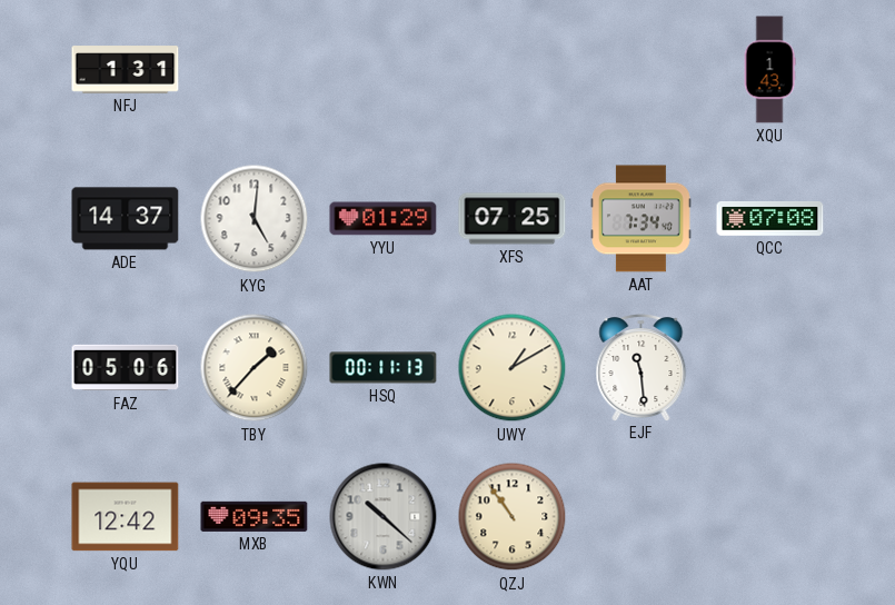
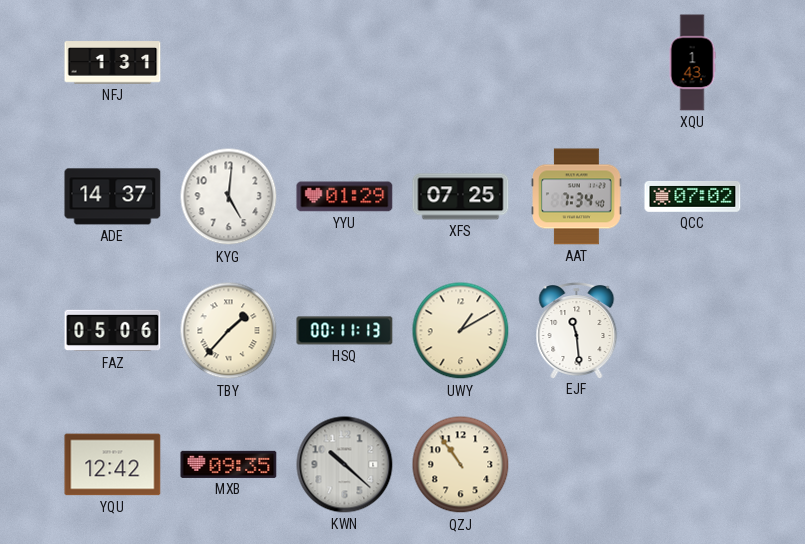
QCC: 07:08 -> 07:02
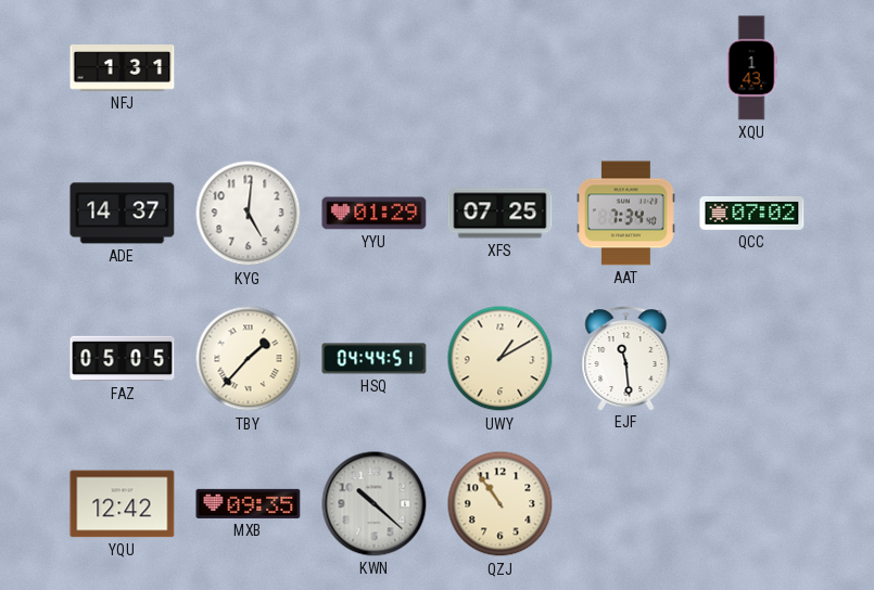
FAZ: 05:06 -> 05:05
HSQ: 00:11 -> 04:44
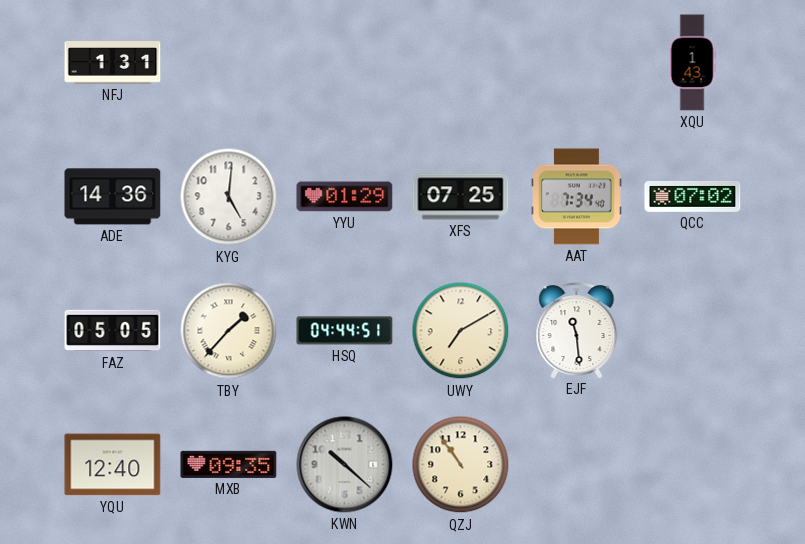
ADE: 14:37 -> 14:36
UWY: 1:10 -> 7:10
YQU: 12:42 -> 12:40
